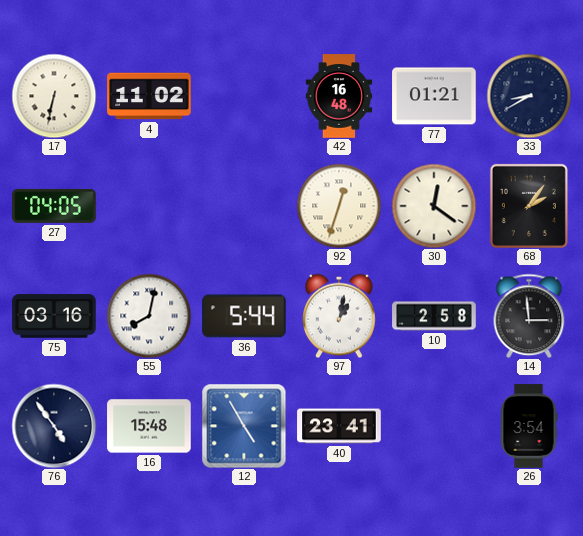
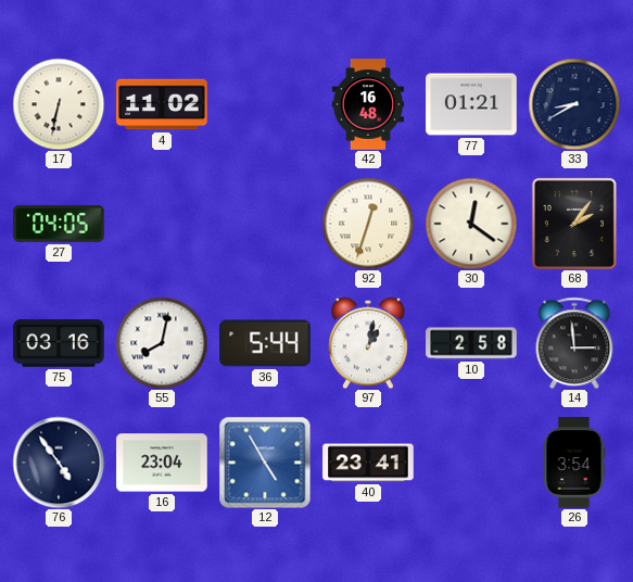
16: 15:48 -> 23:04
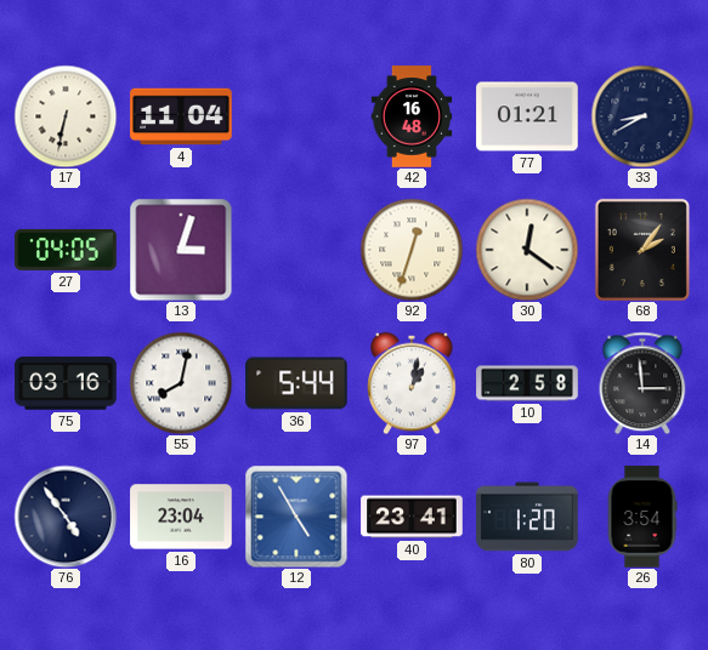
4: 11:02 -> 11:04
13: none -> 3:03
80: none -> 1:20
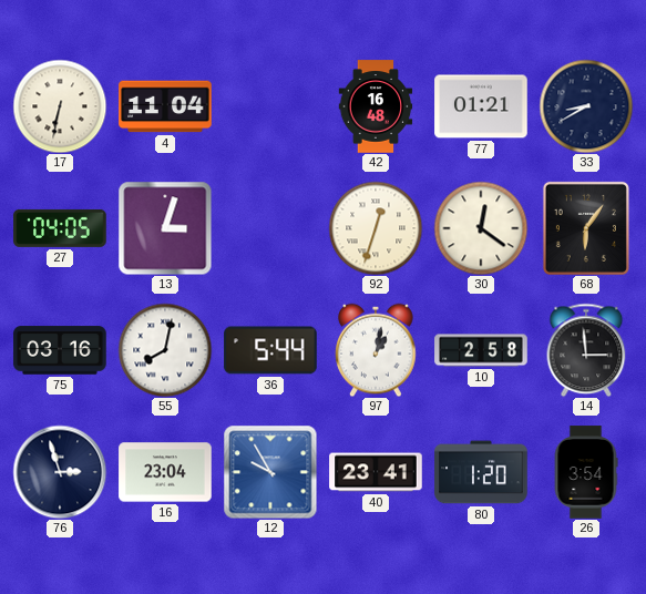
68: 2:06 -> 6:06
76: 4:54 -> 2:57
12: 4:55 -> 9:55
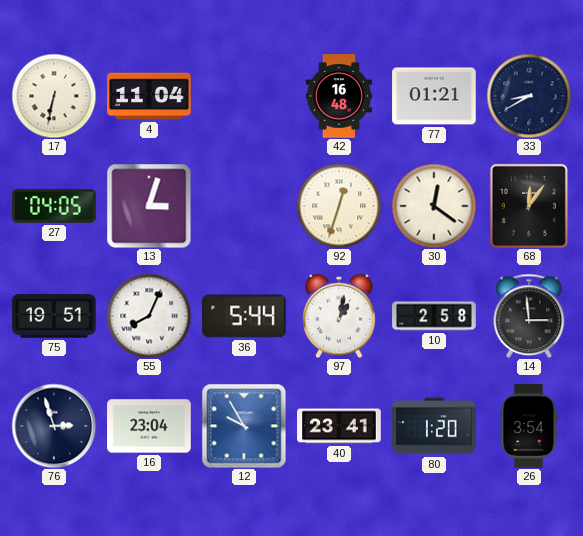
68: 6:06 -> 12:06
75: 03:16 -> 19:51
55: 8:02 -> 8:04
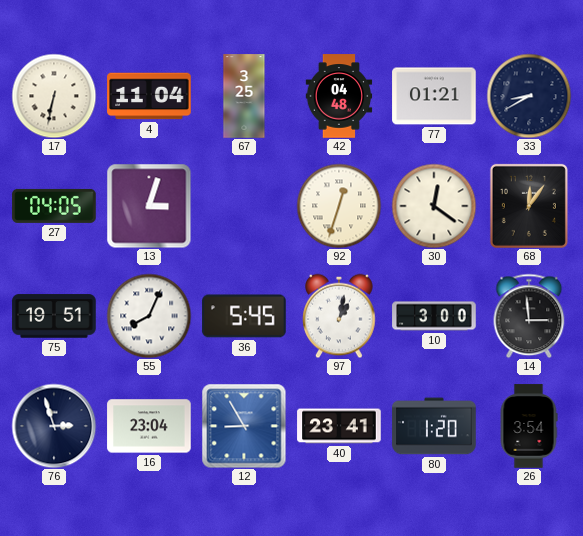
67: none -> 3:25
42: 16:48 -> 04:48
36: 5:44 -> 5:45
10: 2:58 -> 3:00
12: 9:55 -> 8:55
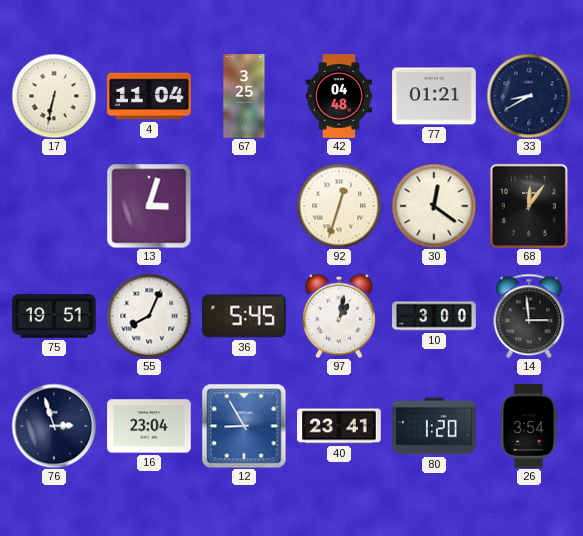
27: 04:05 -> none
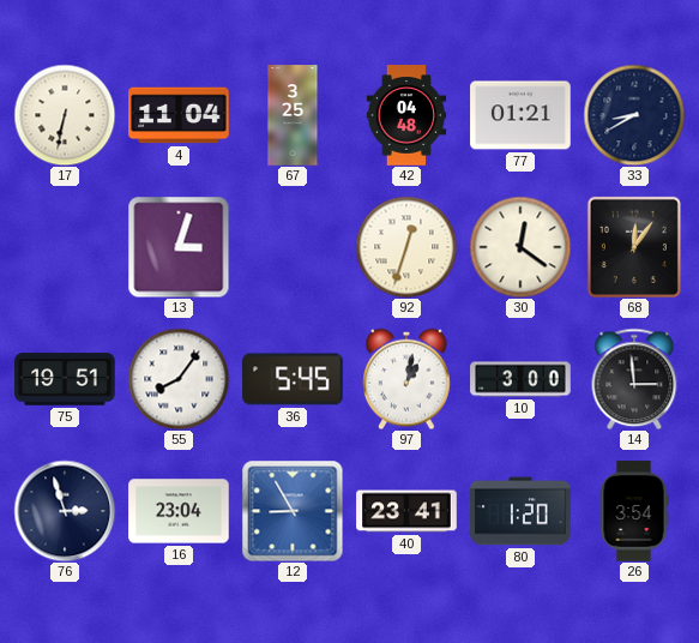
55: 8:04 -> 8:06
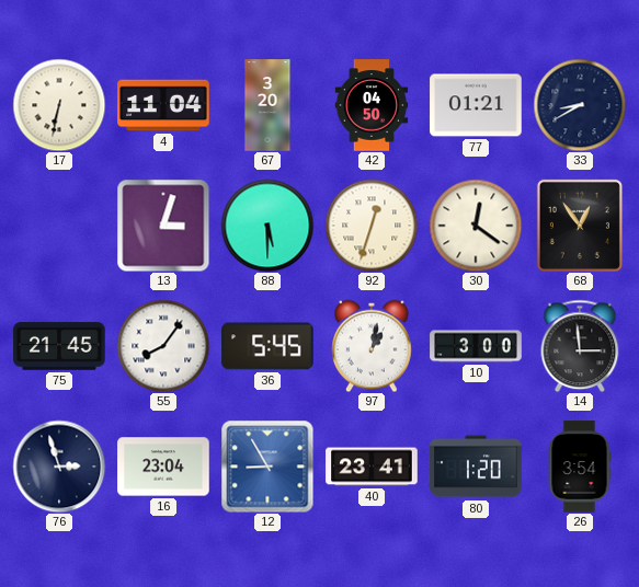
67: 3:25 -> 3:20
42: 04:48 -> 04:50
88: none -> 5:30
68: 12:06 -> 12:54
75: 19:51 -> 21:45
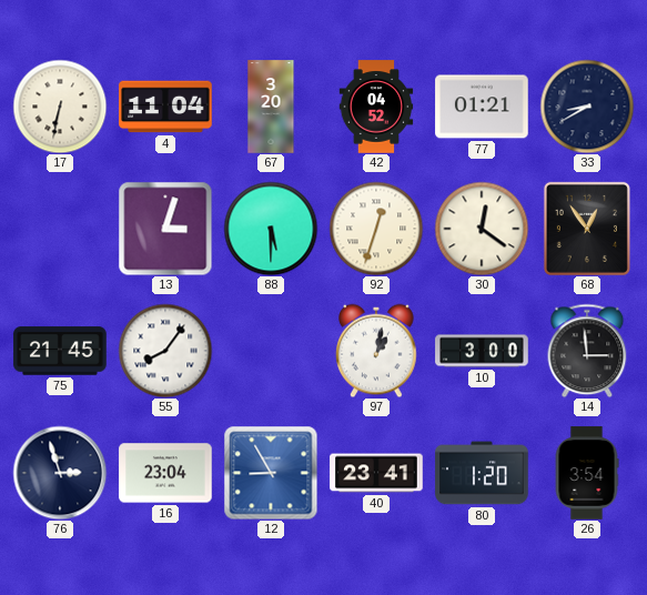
42: 04:50 -> 04:52
36: 5:45 -> none
